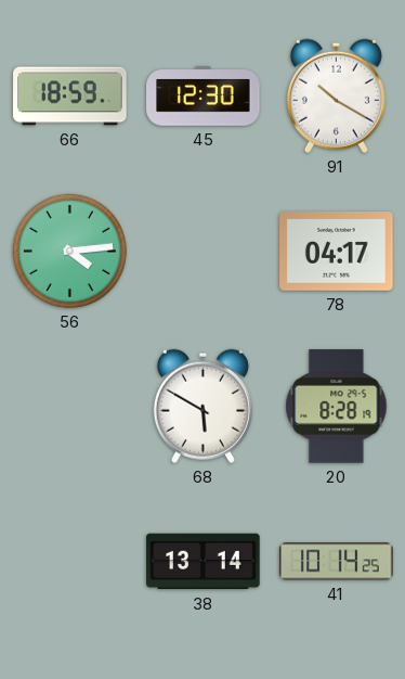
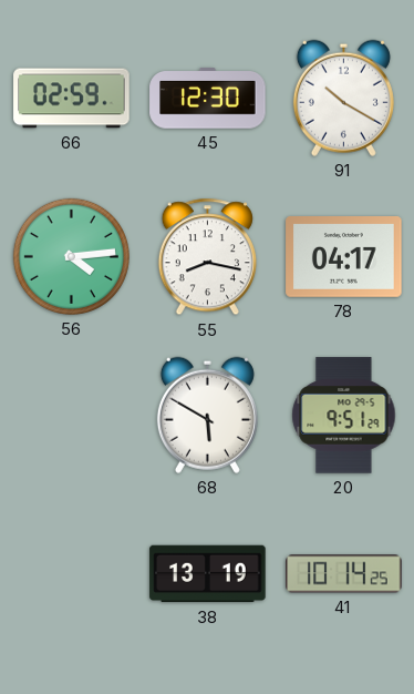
66: 18:59 -> 02:59
55: none -> 8:17
20: 8:28 -> 9:51
38: 13:14 -> 13:19
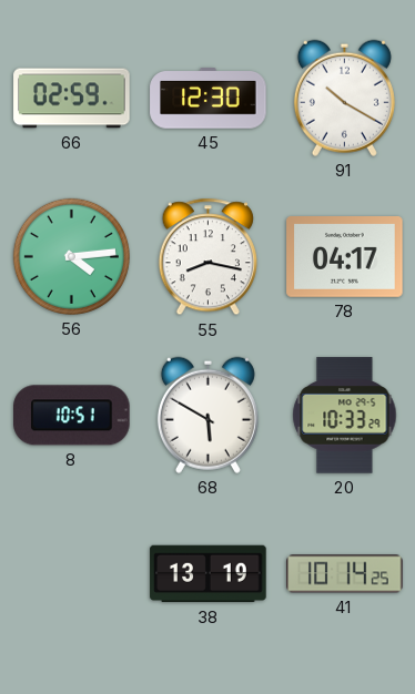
8: none -> 10:51
20: 9:51 -> 10:33
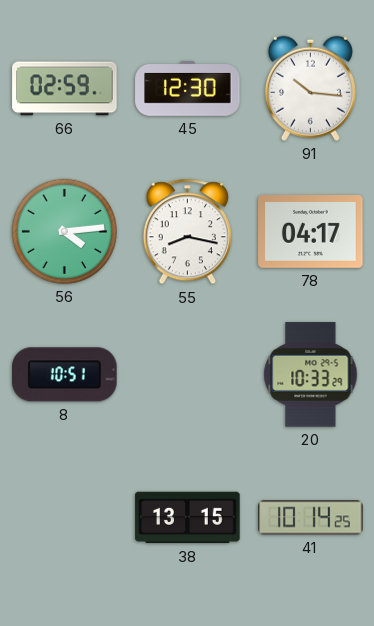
91: 10:20 -> 10:16
68: 5:50 -> none
38: 13:19 -> 13:15
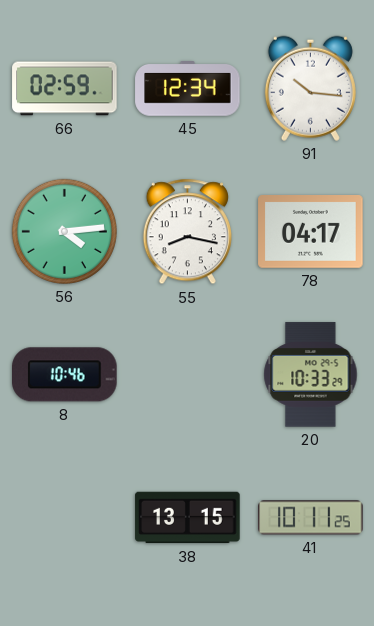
45: 12:30 -> 12:34
8: 10:51 -> 10:46
41: 10:14 -> 10:11
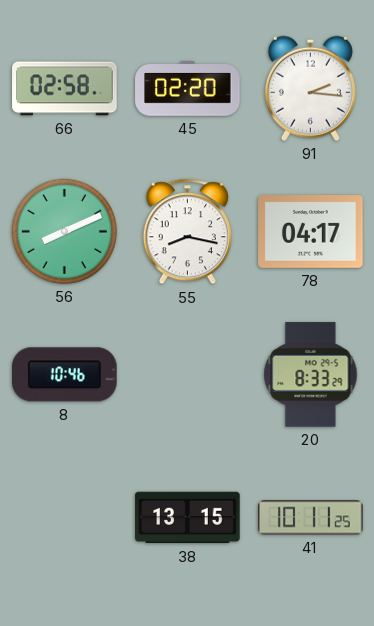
66: 02:59 -> 02:58
45: 12:34 -> 02:20
91: 10:16 -> 2:16
56: 4:14 -> 8:11
20: 10:33 -> 8:33
